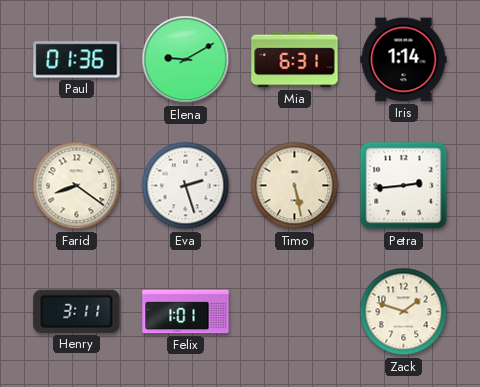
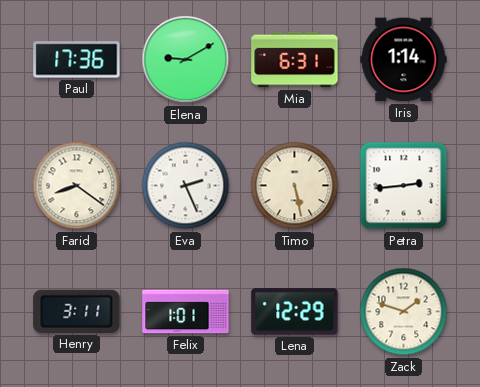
Paul: 01:36 -> 17:36
Eva: 2:27 -> 2:26
Lena: none -> 12:29
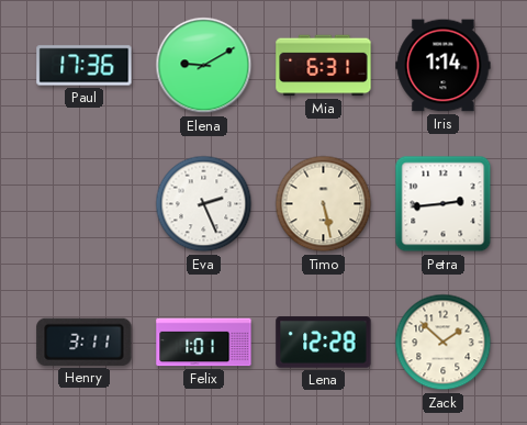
Farid: 8:21 -> none
Lena: 12:29 -> 12:28
Zack: 1:48 -> 1:52
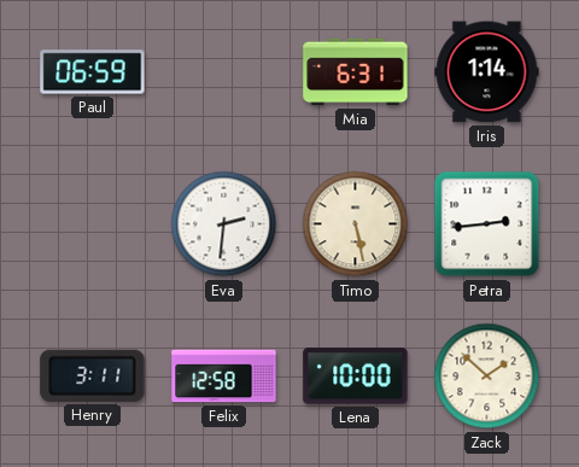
Paul: 17:36 -> 06:59
Elena: 9:10 -> none
Eva: 2:26 -> 2:31
Felix: 1:01 -> 12:58
Lena: 12:28 -> 10:00
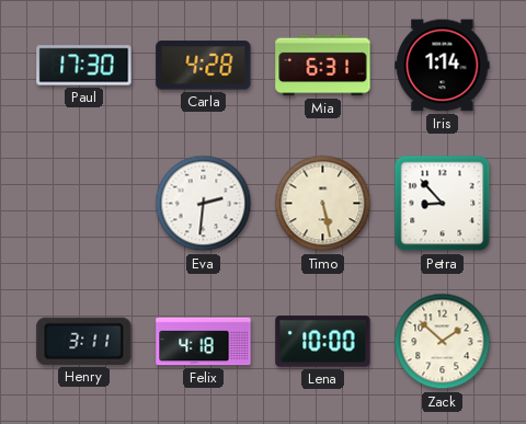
Paul: 06:59 -> 17:30
Carla: none -> 4:28
Petra: 2:44 -> 8:53
Felix: 12:58 -> 4:18
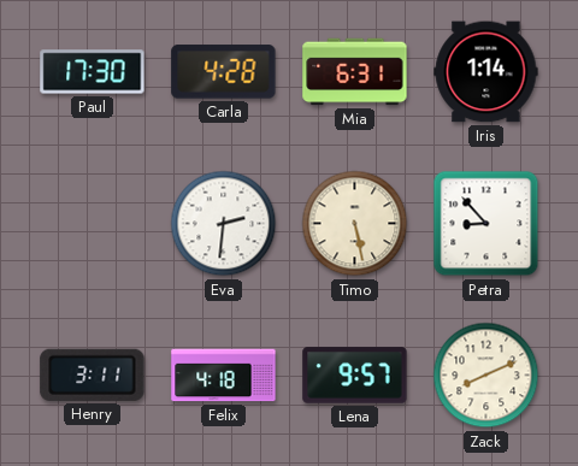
Lena: 10:00 -> 9:57
Zack: 1:52 -> 8:11
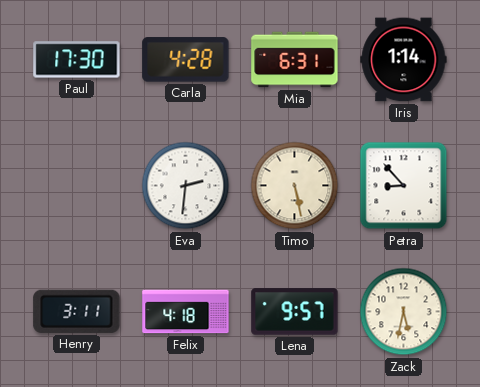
Zack: 8:11 -> 5:32
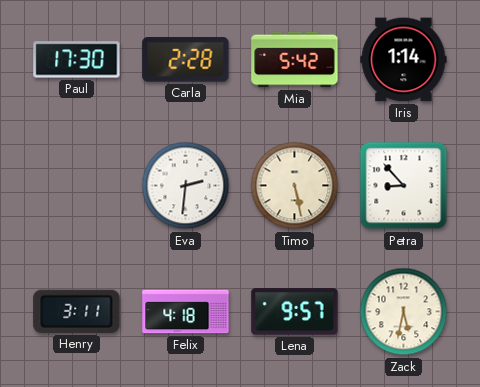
Carla: 4:28 -> 2:28
Mia: 6:31 -> 5:42
